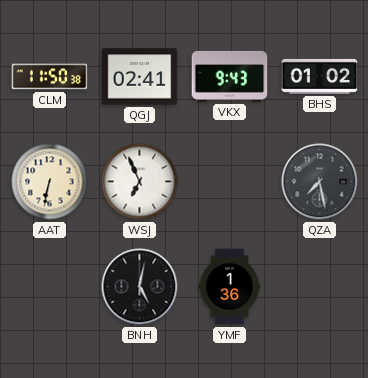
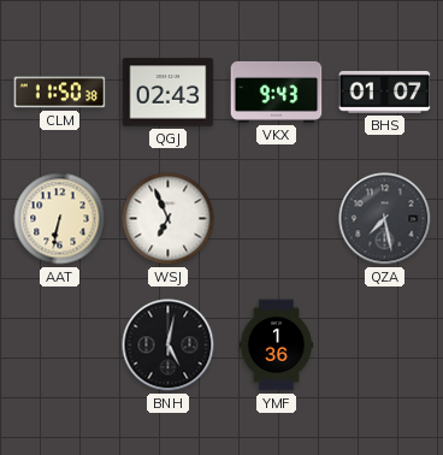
QGJ: 02:41 -> 02:43
BHS: 01:02 -> 01:07
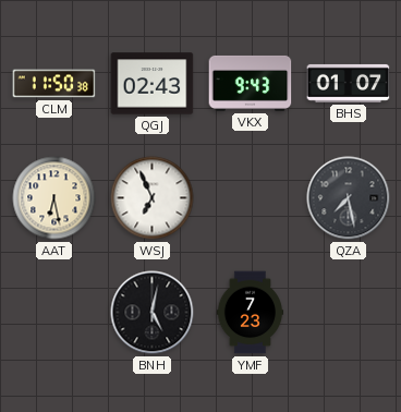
AAT: 6:32 -> 6:28
YMF: 1:36 -> 7:23
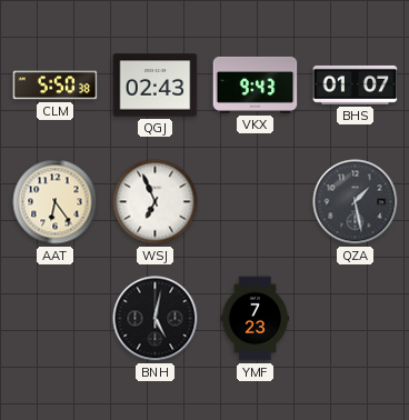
CLM: 11:50 -> 5:50
AAT: 6:28 -> 6:24
QZA: 7:28 -> 1:28
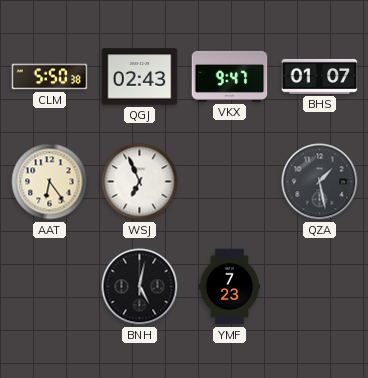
VKX: 9:43 -> 9:47
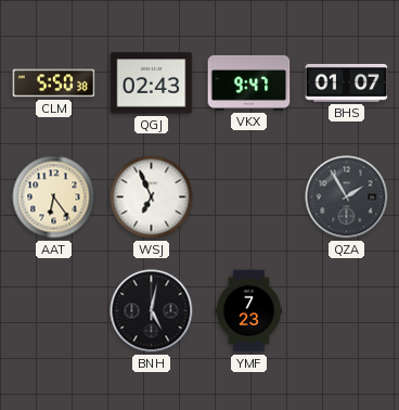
QZA: 1:28 -> 1:55
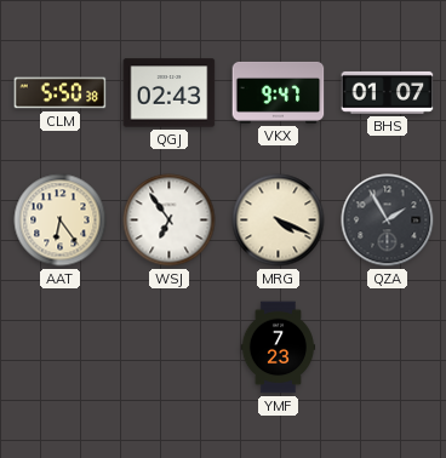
WSJ: 6:56 -> 6:54
MRG: none -> 4:19
BNH: 5:02 -> none
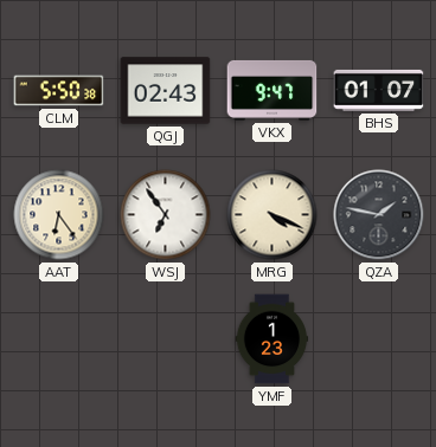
QZA: 1:55 -> 1:47
YMF: 7:23 -> 1:23
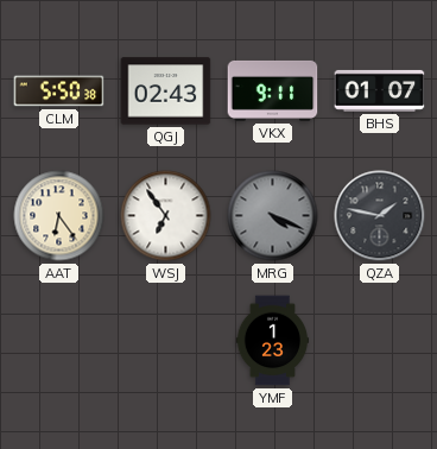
VKX: 9:47 -> 9:11
MRG dial: cream -> grey
